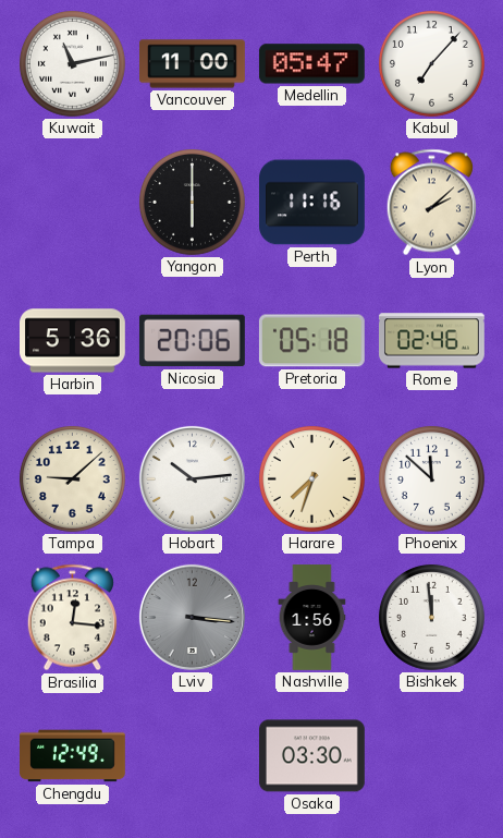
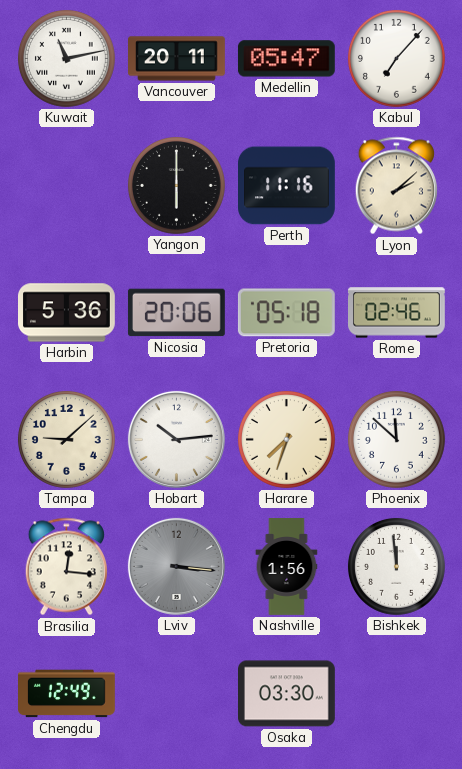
Vancouver: 11:00 -> 20:11
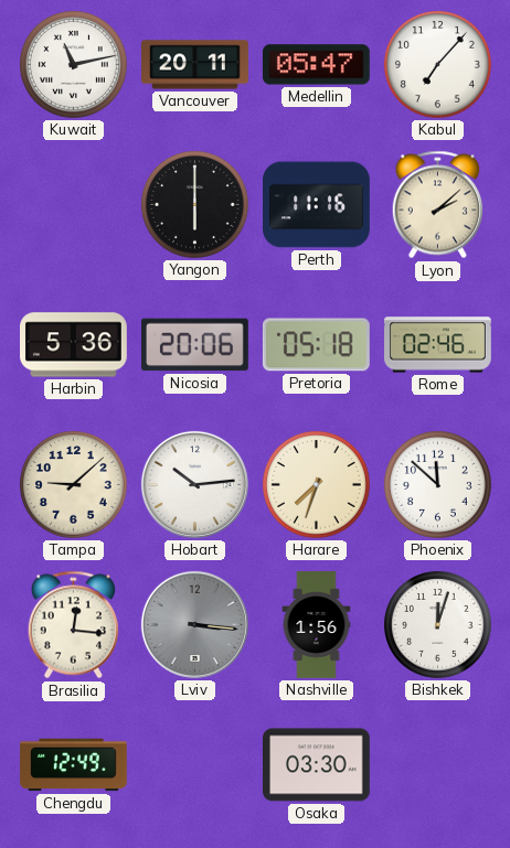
Bishkek: 11:59 -> 12:03
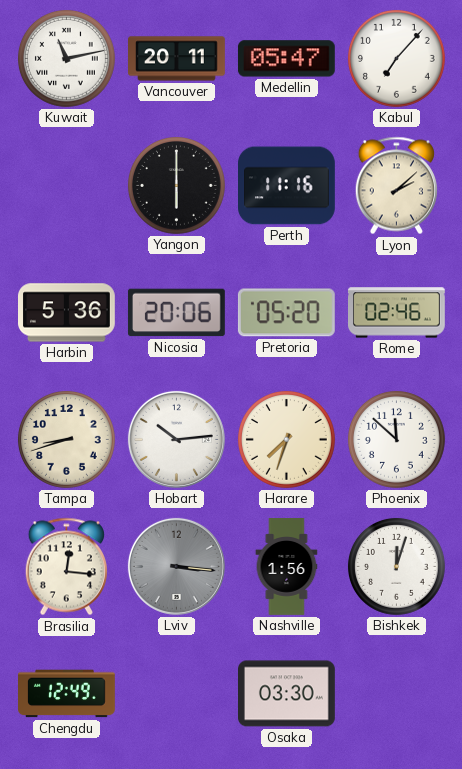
Pretoria: 05:18 -> 05:20
Tampa: 9:08 -> 8:42
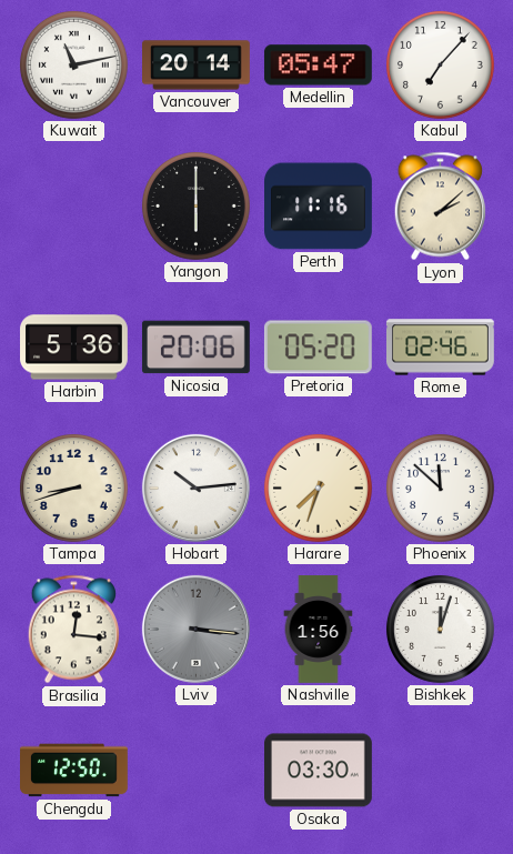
Vancouver: 20:11 -> 20:14
Chengdu: 12:49 -> 12:50
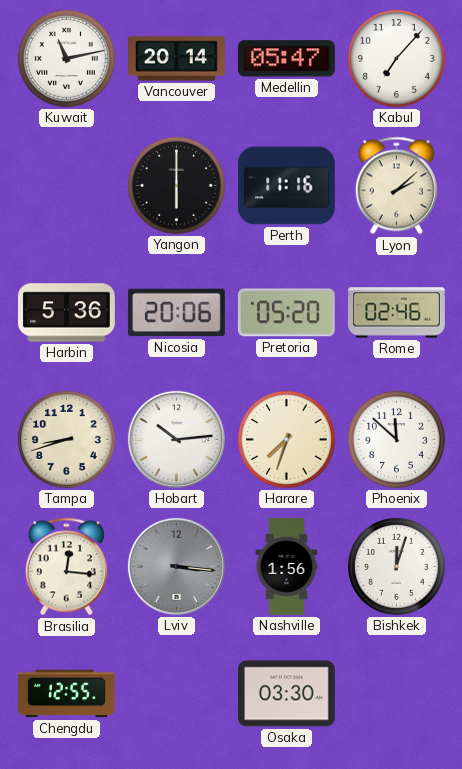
Chengdu: 12:50 -> 12:55
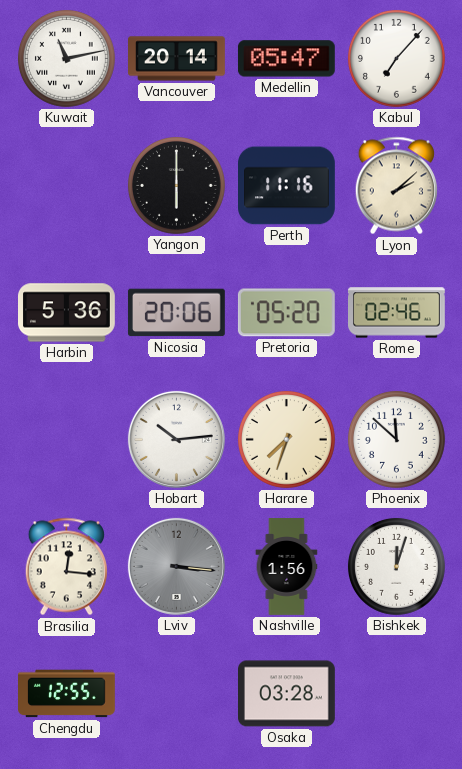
Tampa: 8:42 -> none
Osaka: 03:30 -> 03:28
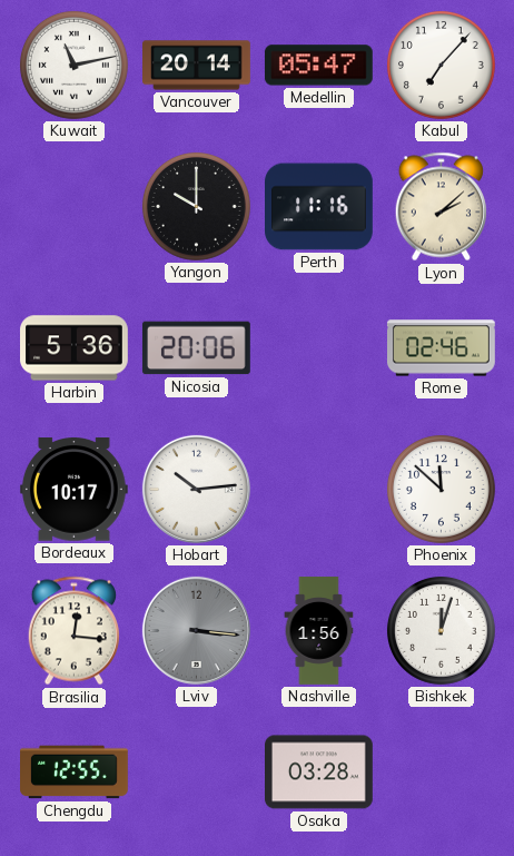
Yangon: 6:00 -> 10:00
Pretoria: 05:20 -> none
Bordeaux: none -> 10:17
Harare: 7:33 -> none
